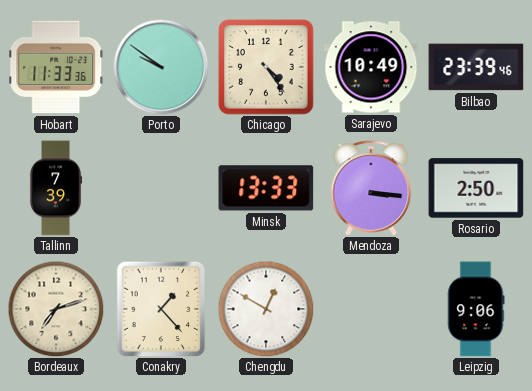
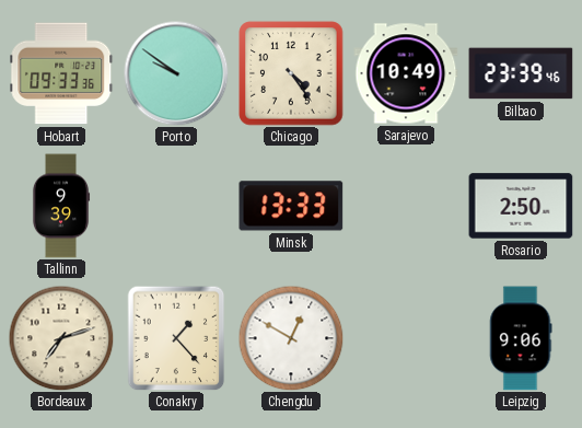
Hobart: 11:33 -> 09:33
Tallinn: 7:39 -> 9:39
Mendoza: 3:16 -> none
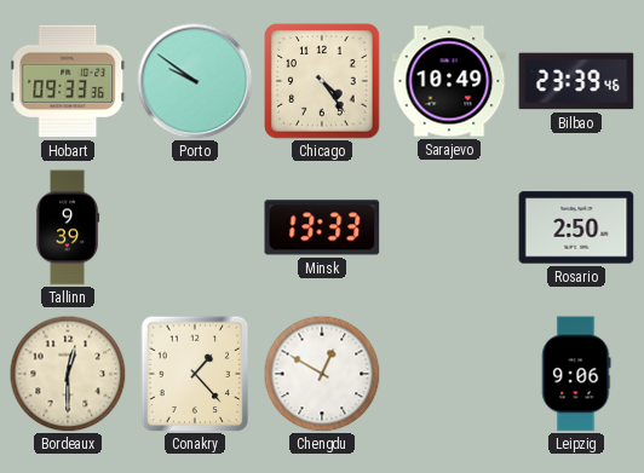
Bordeaux: 7:12 -> 12:30
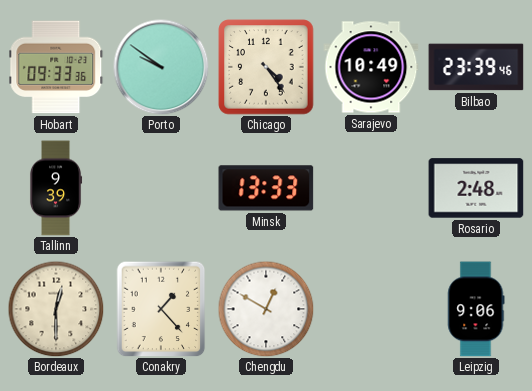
Rosario: 2:50 -> 2:48
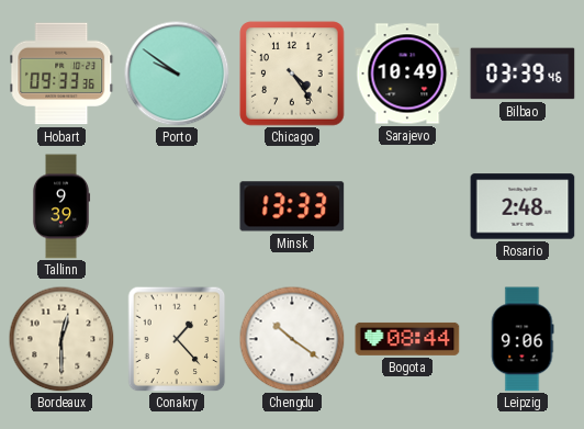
Bilbao: 23:39 -> 03:39
Chengdu: 12:50 -> 10:21
Bogota: none -> 08:44
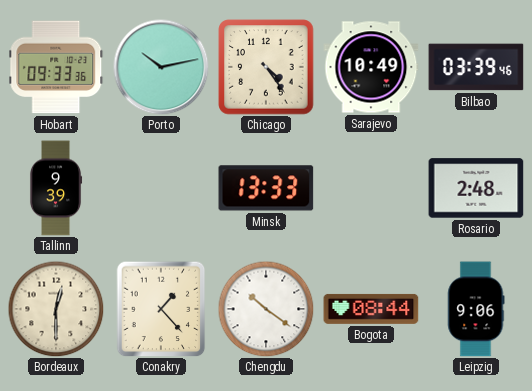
Porto: 9:51 -> 10:13
